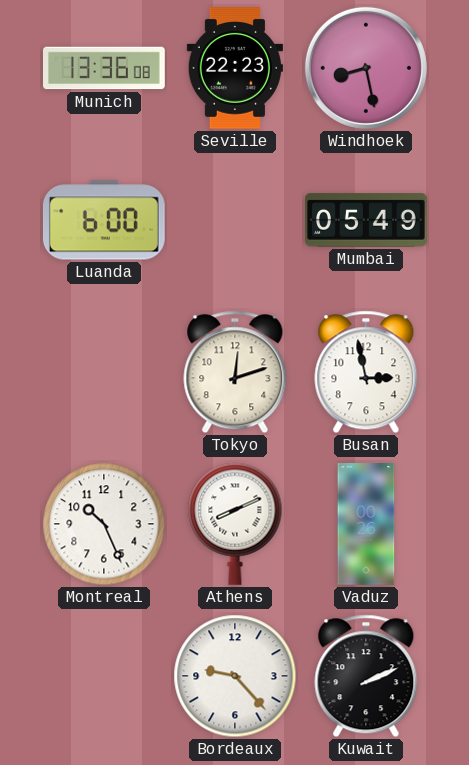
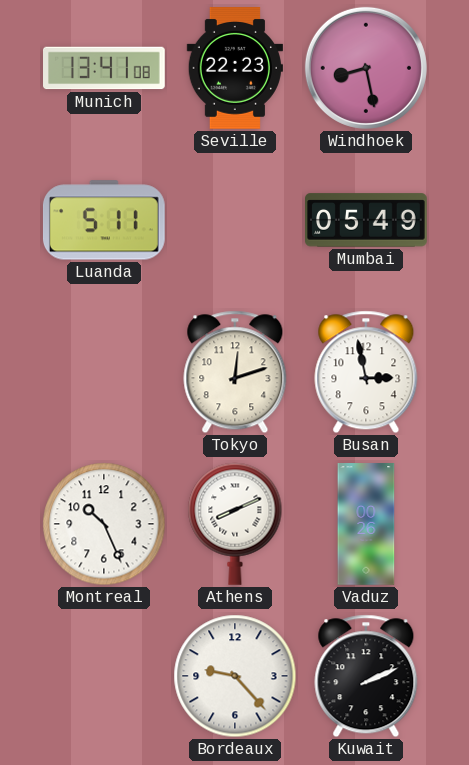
Munich: 13:36 -> 13:41
Luanda: 6:00 -> 5:11
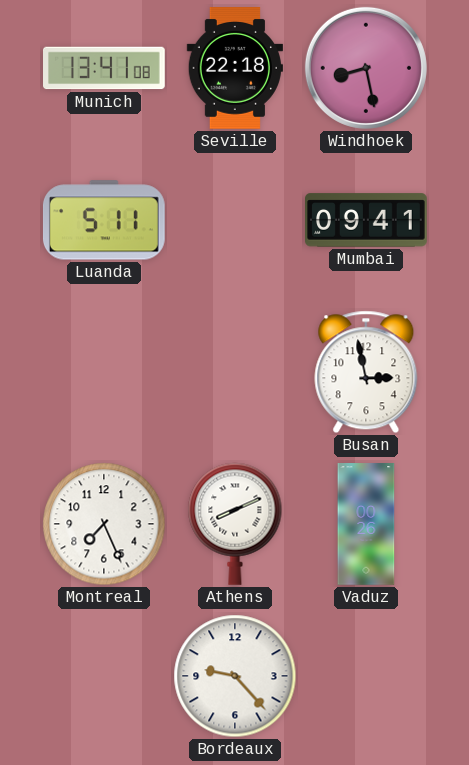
Seville: 22:23 -> 22:18
Mumbai: 05:49 -> 09:41
Tokyo: 12:12 -> none
Montreal: 10:26 -> 7:26
Kuwait: 2:11 -> none
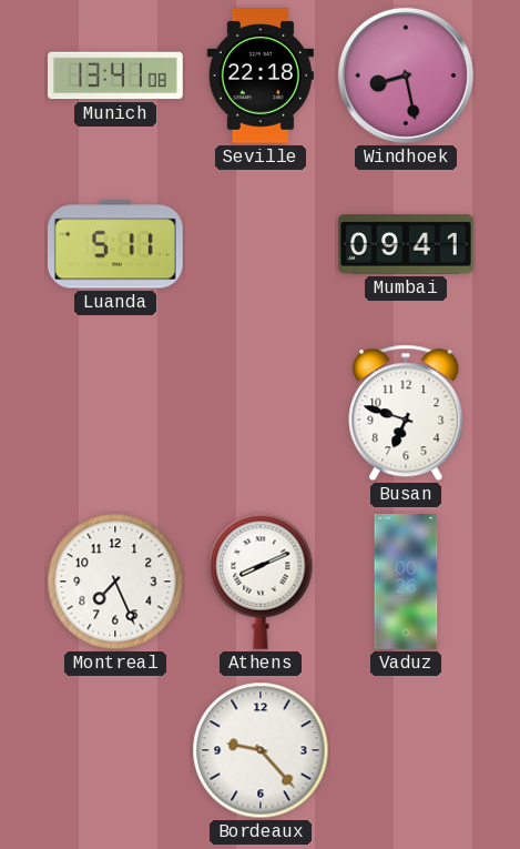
Busan: 2:58 -> 6:48
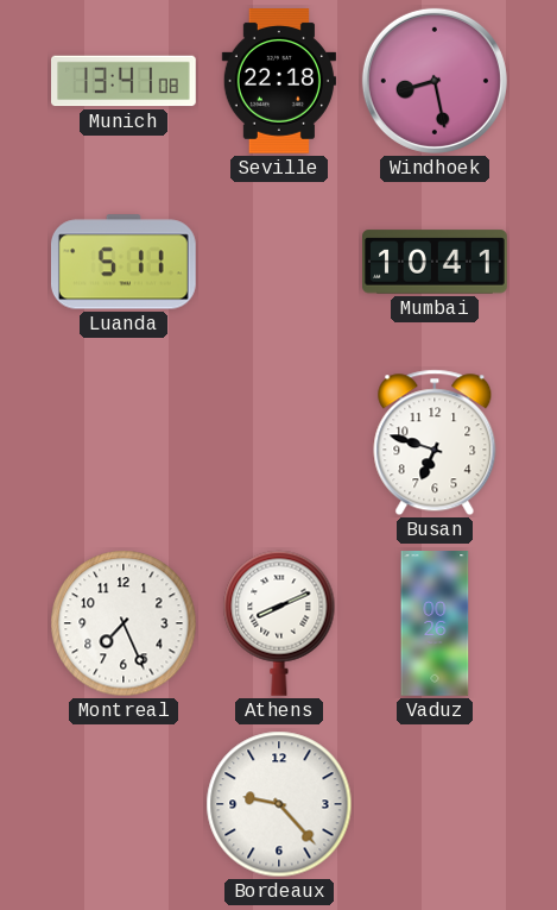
Mumbai: 09:41 -> 10:41
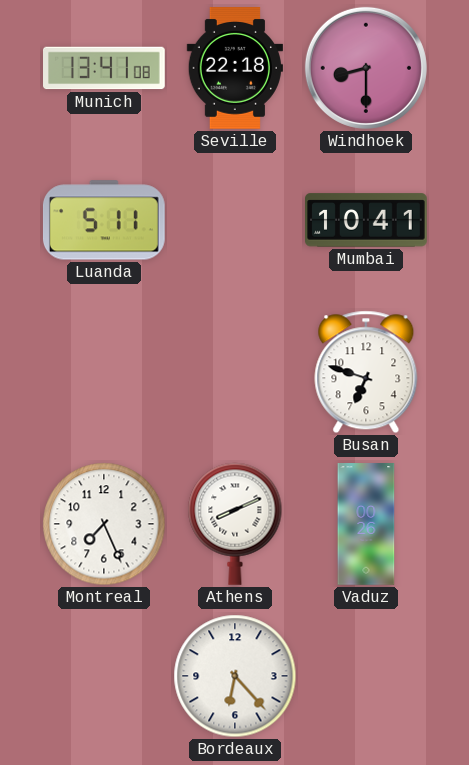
Windhoek: 8:28 -> 8:30
Bordeaux: 9:23 -> 6:23
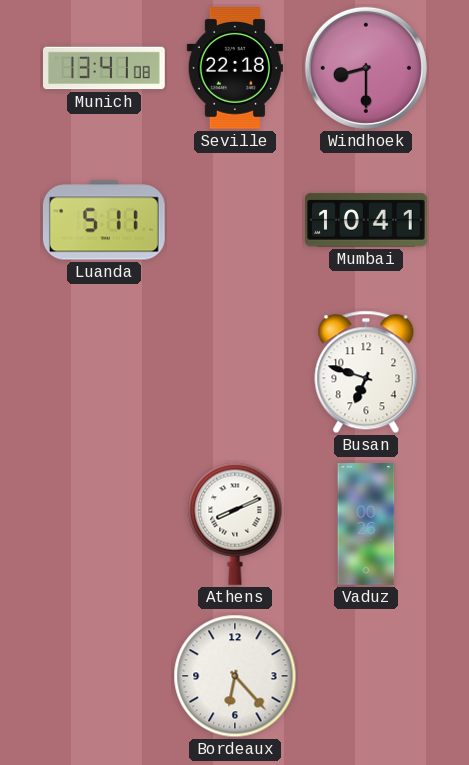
Montreal: 7:26 -> none
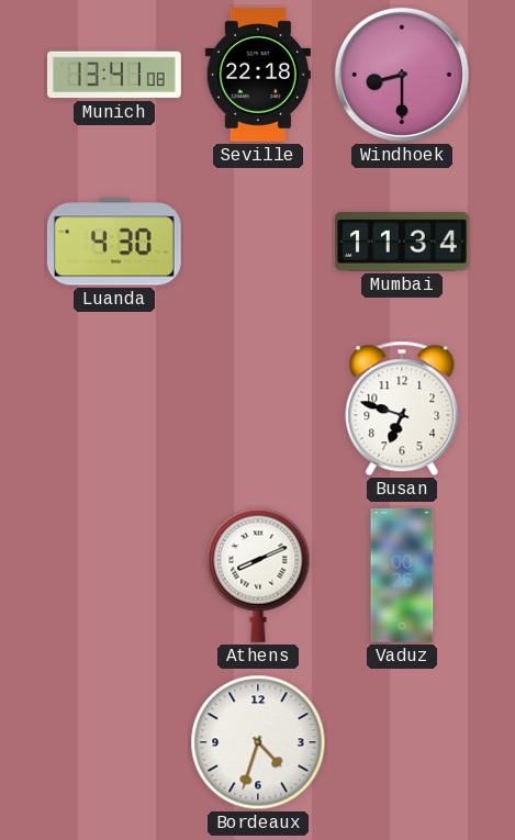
Luanda: 5:11 -> 4:30
Mumbai: 10:41 -> 11:34
Bordeaux: 6:23 -> 4:33
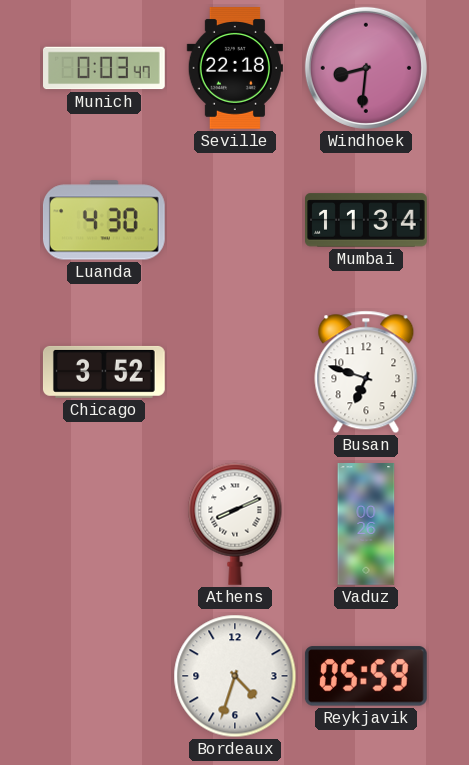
Munich: 13:41 -> 0:03
Windhoek: 8:30 -> 8:31
Chicago: none -> 3:52
Reykjavik: none -> 05:59
